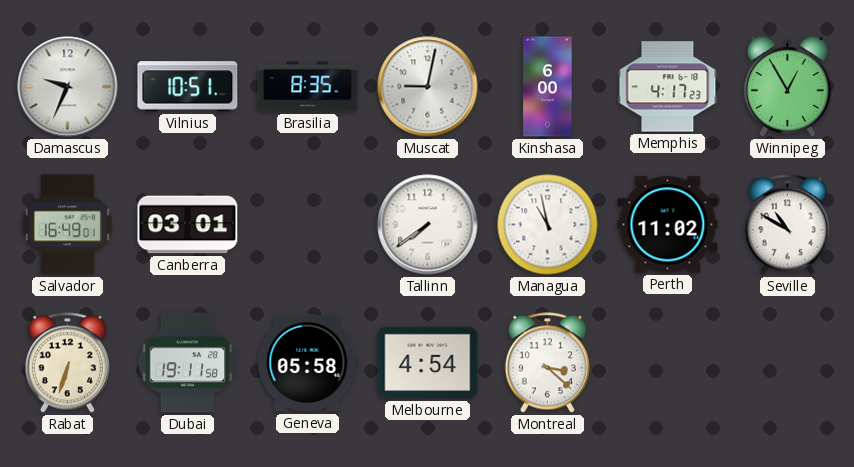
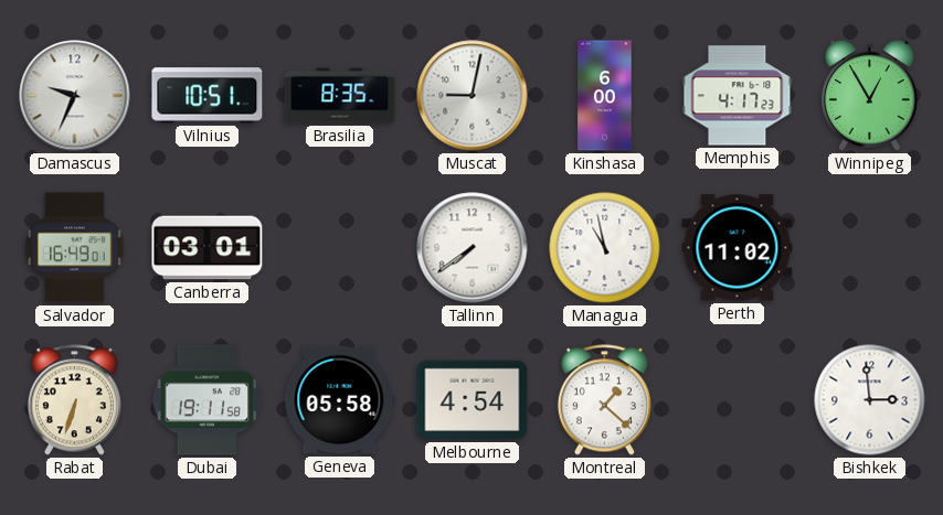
Seville: 10:50 -> none
Montreal: 3:22 -> 1:22
Bishkek: none -> 2:59
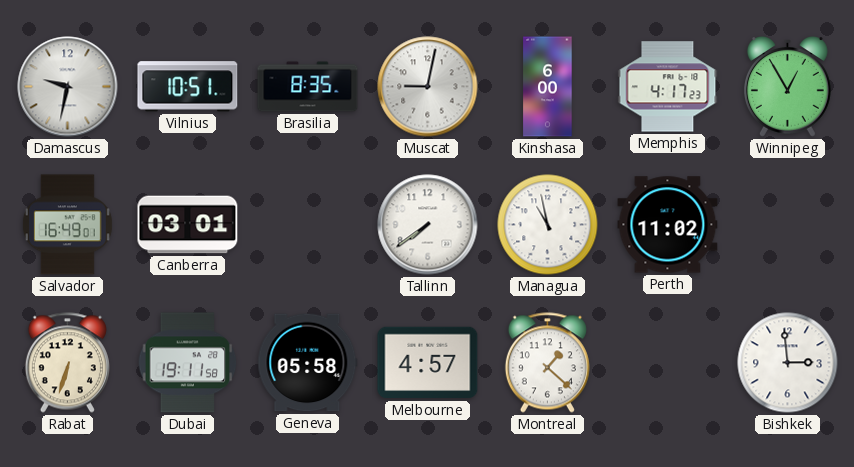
Damascus: 9:34 -> 9:32
Melbourne: 4:54 -> 4:57
